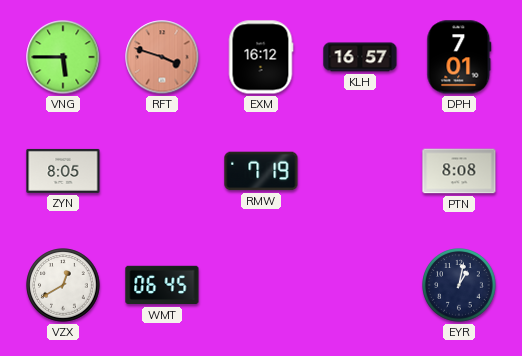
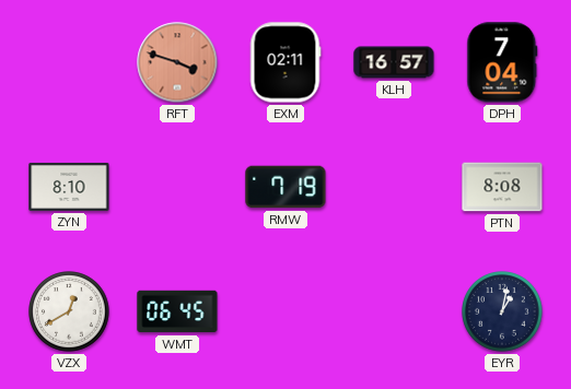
VNG: 5:45 -> none
EXM: 16:12 -> 02:11
DPH: 7:01 -> 7:04
ZYN: 8:05 -> 8:10
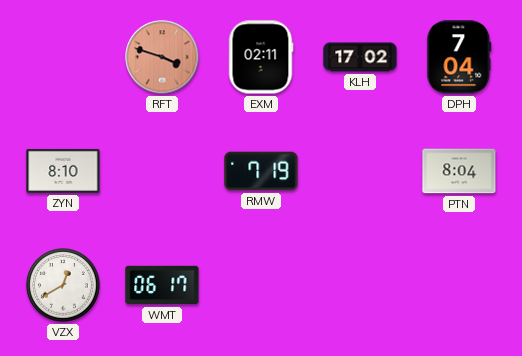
KLH: 16:57 -> 17:02
PTN: 8:08 -> 8:04
WMT: 06:45 -> 06:17
EYR: 1:02 -> none
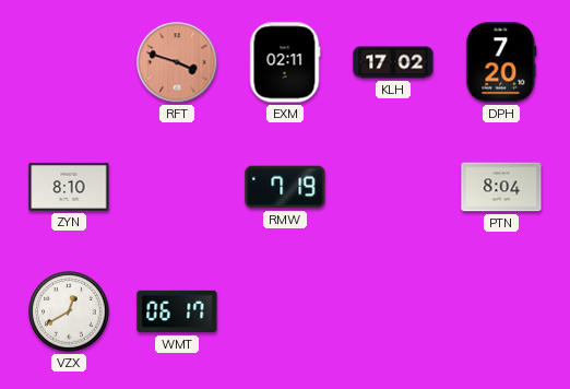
DPH: 7:04 -> 7:20
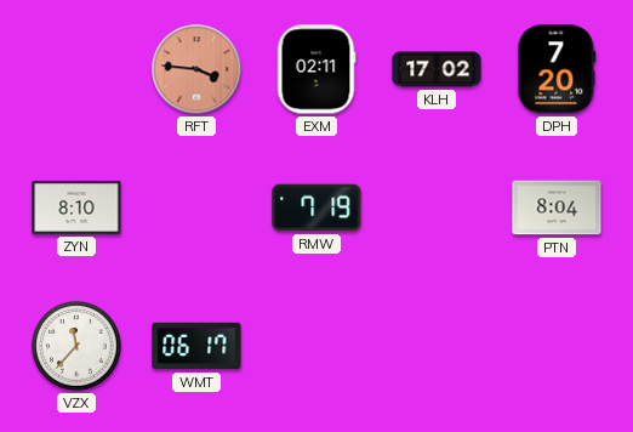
RFT: 3:48 -> 3:46
VZX: 12:40 -> 11:37
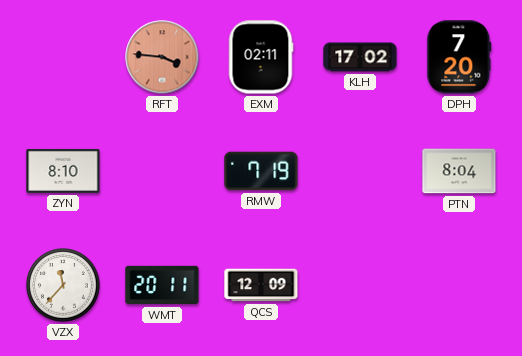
WMT: 06:17 -> 20:11
QCS: none -> 12:09
